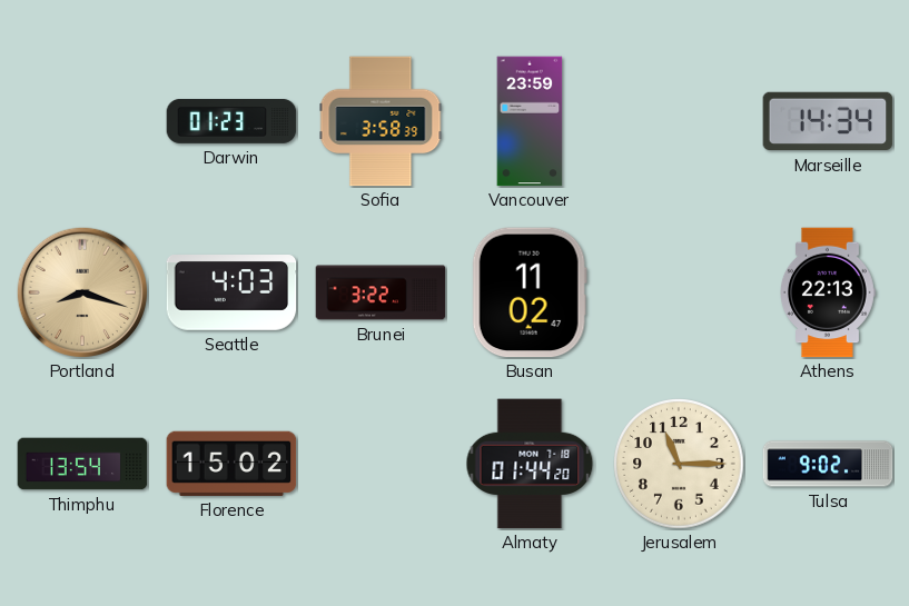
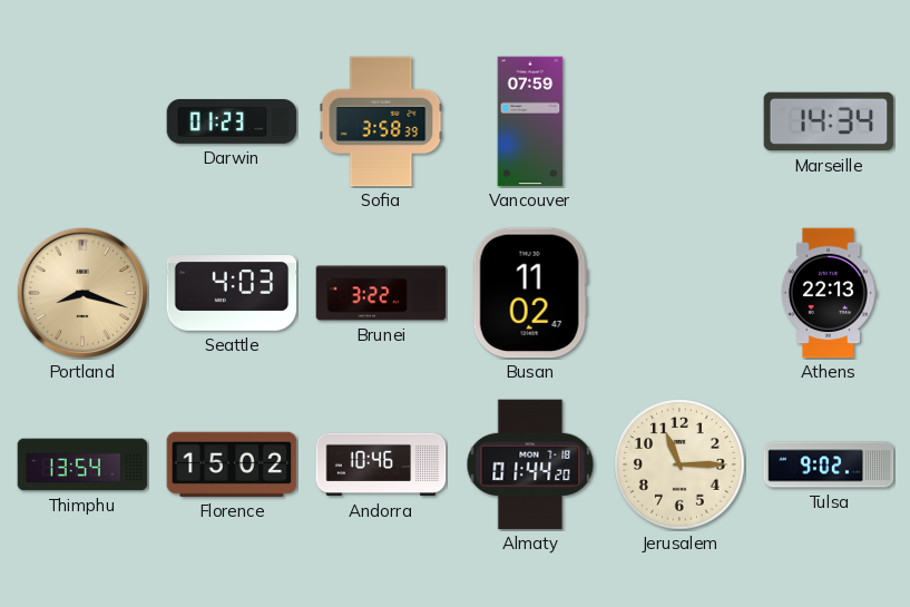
Vancouver: 23:59 -> 07:59
Andorra: none -> 10:46
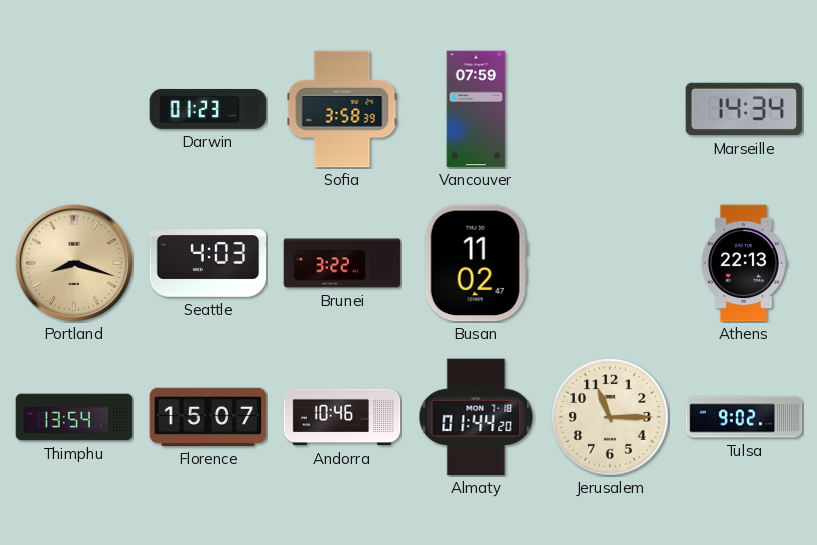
Florence: 15:02 -> 15:07
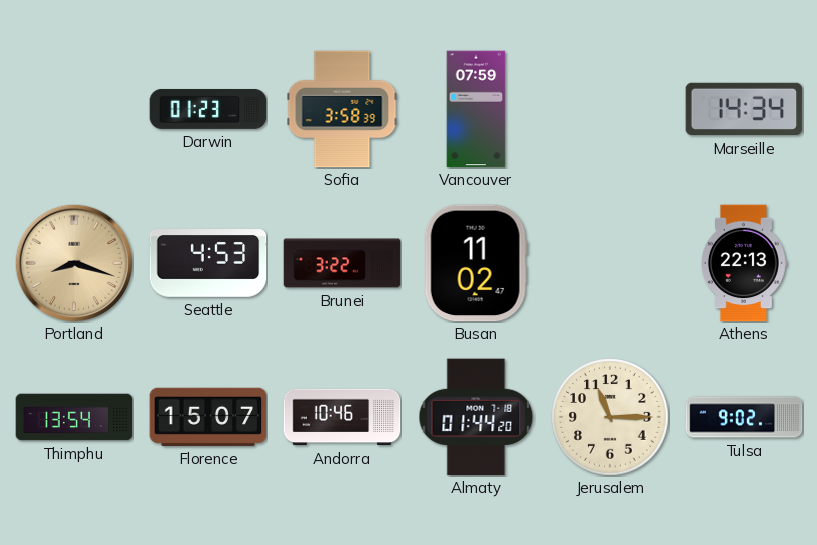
Seattle: 4:03 -> 4:53
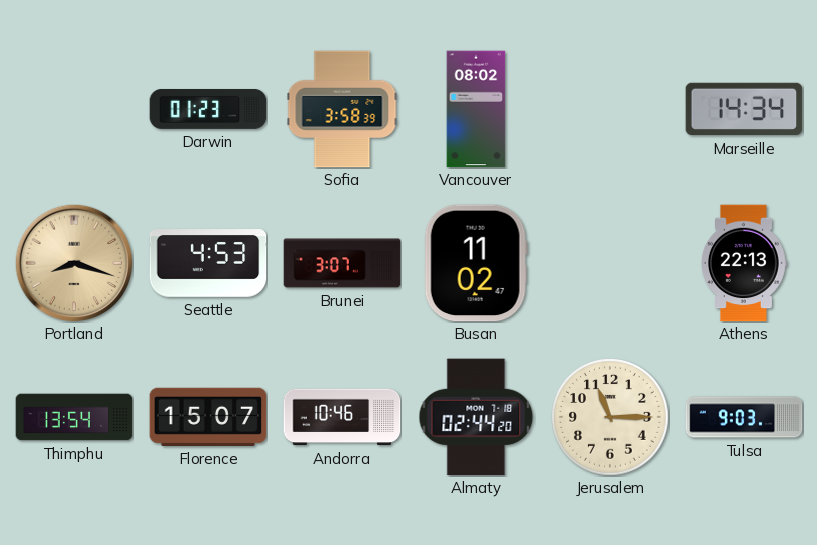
Vancouver: 07:59 -> 08:02
Brunei: 3:22 -> 3:07
Almaty: 01:44 -> 02:44
Tulsa: 9:02 -> 9:03
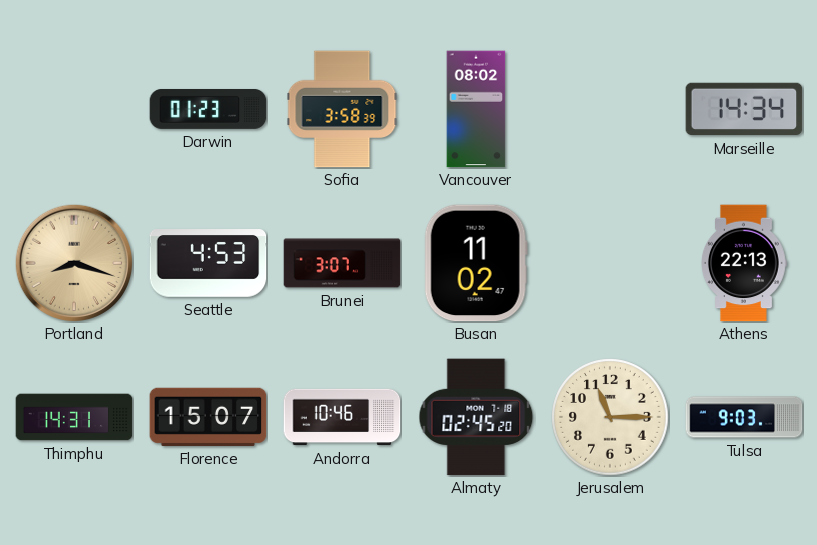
Thimphu: 13:54 -> 14:31
Almaty: 02:44 -> 02:45
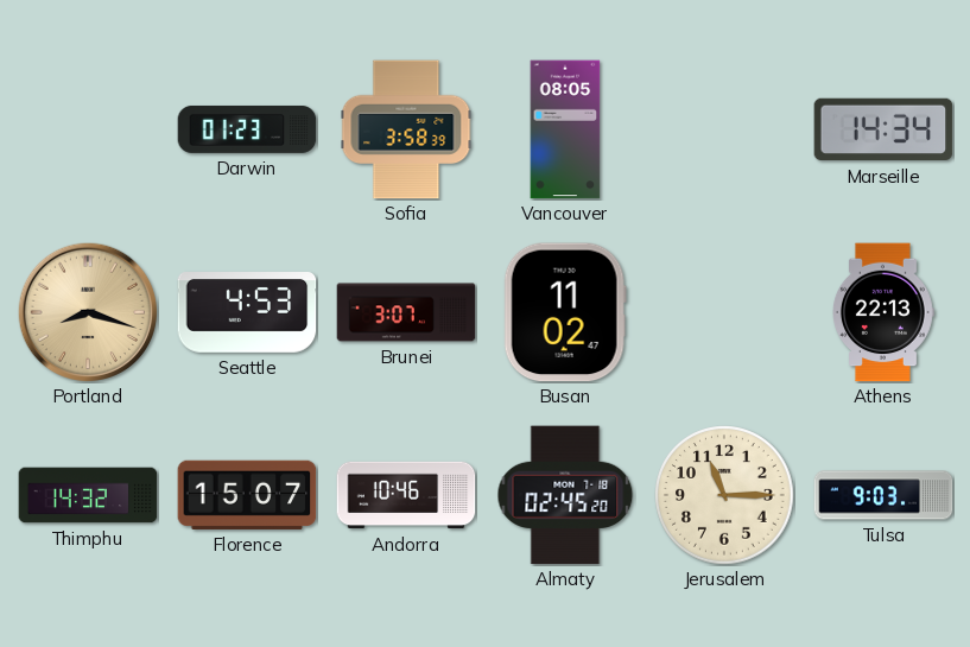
Vancouver: 08:02 -> 08:05
Thimphu: 14:31 -> 14:32
